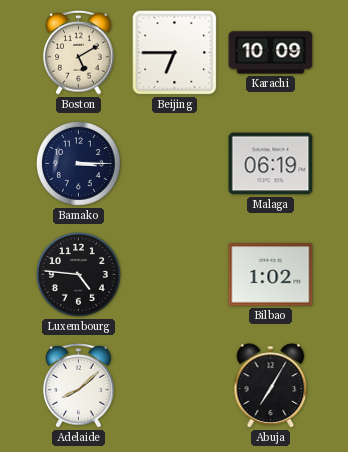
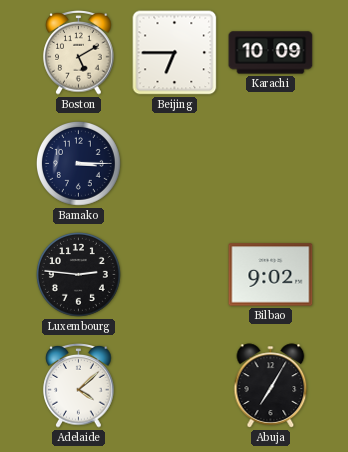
Malaga: 06:19 -> none
Luxembourg: 4:46 -> 2:46
Bilbao: 1:02 -> 9:02
Adelaide: 8:08 -> 4:08
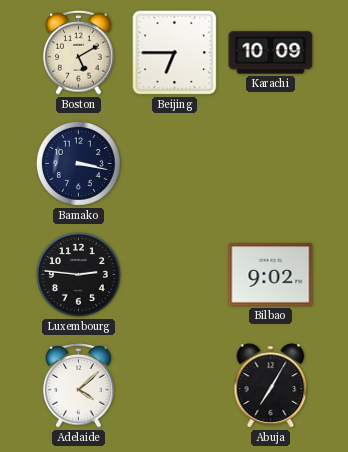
Bamako: 3:15 -> 3:17
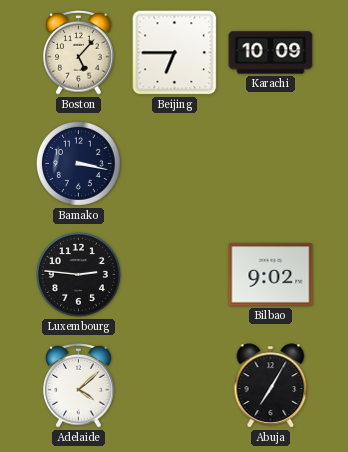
Boston: 5:10 -> 5:07
